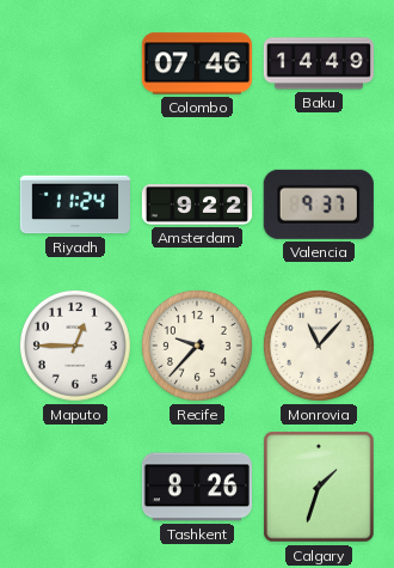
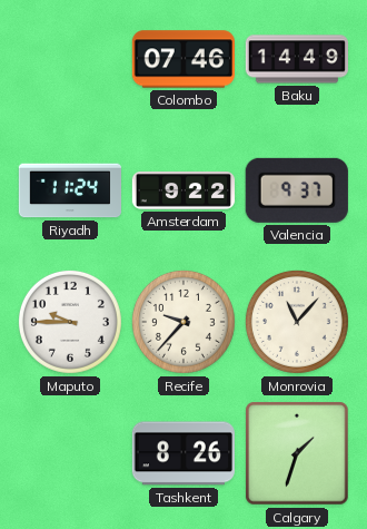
Maputo: 12:45 -> 9:45
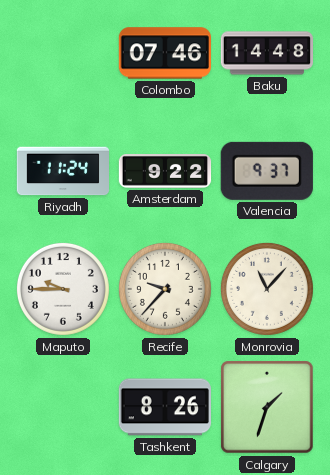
Baku: 14:49 -> 14:48
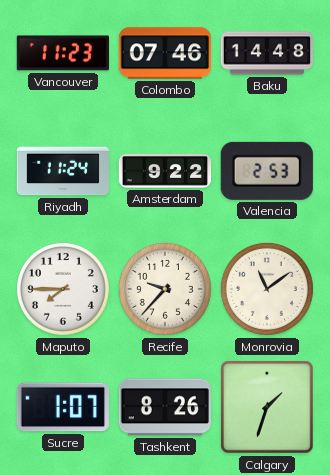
Vancouver: none -> 11:23
Valencia: 9:37 -> 2:53
Maputo: 9:45 -> 7:45
Monrovia: 11:07 -> 11:09
Sucre: none -> 1:07
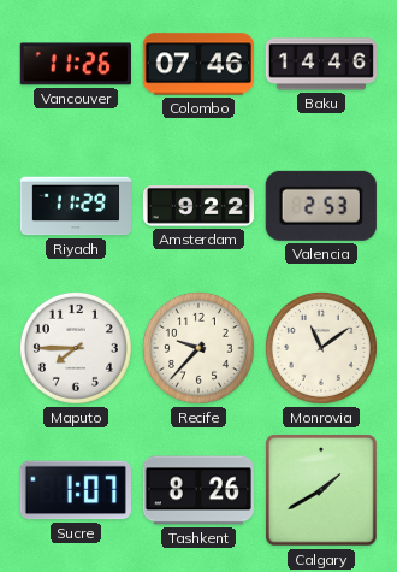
Vancouver: 11:23 -> 11:26
Baku: 14:48 -> 14:46
Riyadh: 11:24 -> 11:29
Calgary: 1:33 -> 1:40
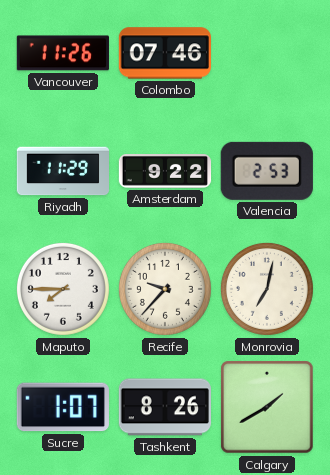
Baku: 14:46 -> none
Monrovia: 11:09 -> 7:02
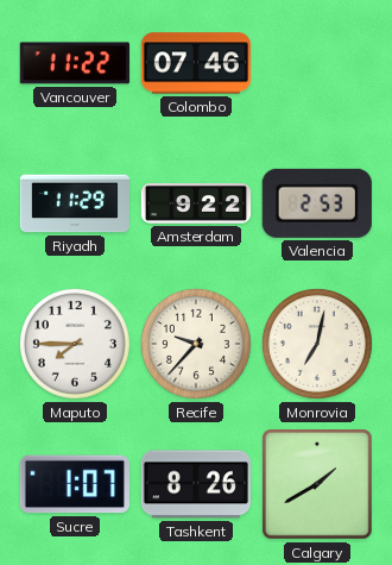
Vancouver: 11:26 -> 11:22
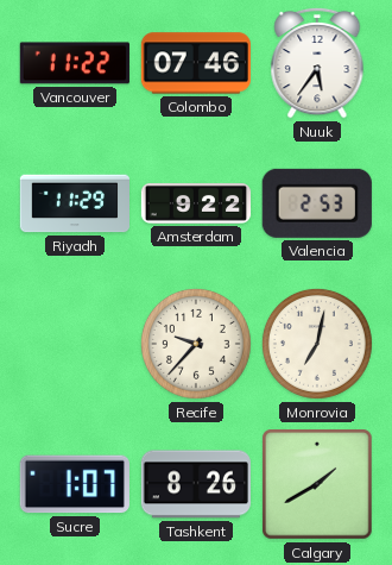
Nuuk: none -> 5:36
Maputo: 7:45 -> none
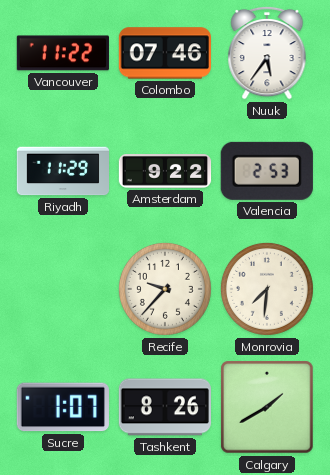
Monrovia: 7:02 -> 7:31
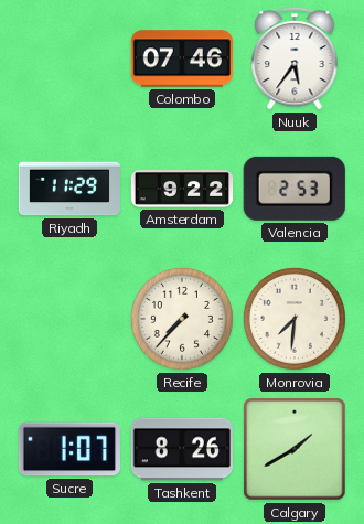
Vancouver: 11:22 -> none
Recife: 9:37 -> 7:37
